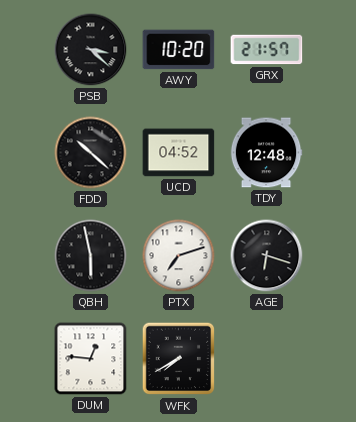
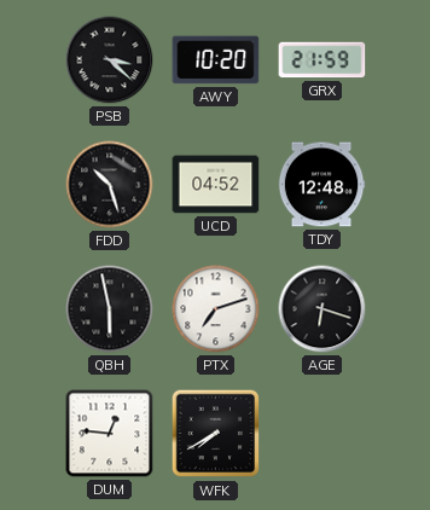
GRX: 21:57 -> 21:59
FDD: 10:22 -> 10:27
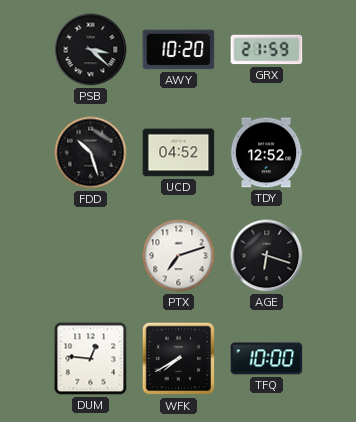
TDY: 12:48 -> 12:52
QBH: 5:58 -> none
TFQ: none -> 10:00
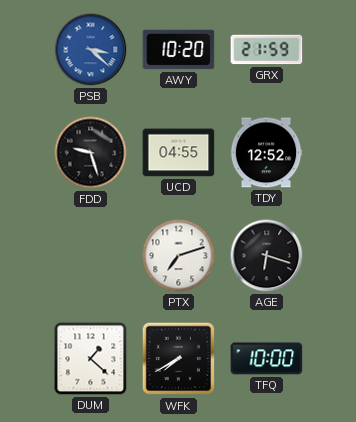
PSB dial: black -> blue
FDD: 10:27 -> 9:27
UCD: 04:52 -> 04:55
DUM: 12:46 -> 1:22
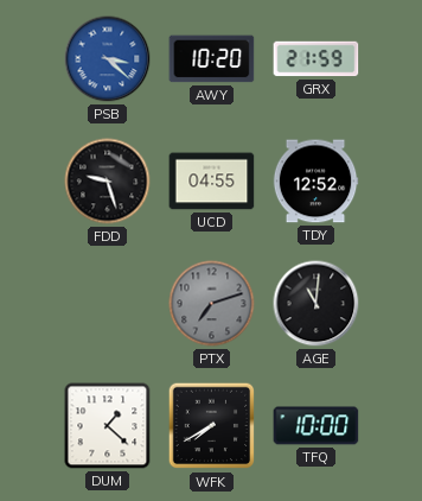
PTX dial: white -> grey
AGE: 6:18 -> 11:01
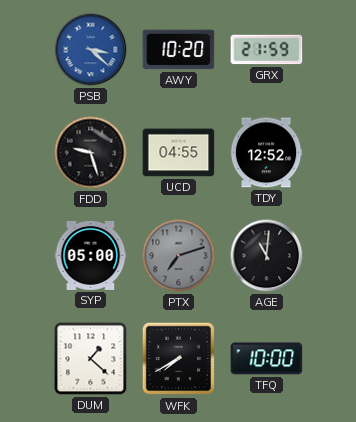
SYP: none -> 05:00
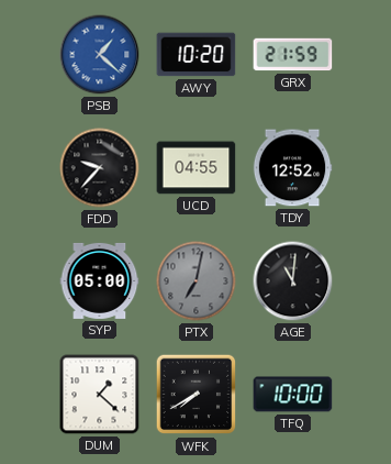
PSB: 3:22 -> 1:22
FDD: 9:27 -> 9:37
PTX: 7:12 -> 7:02
